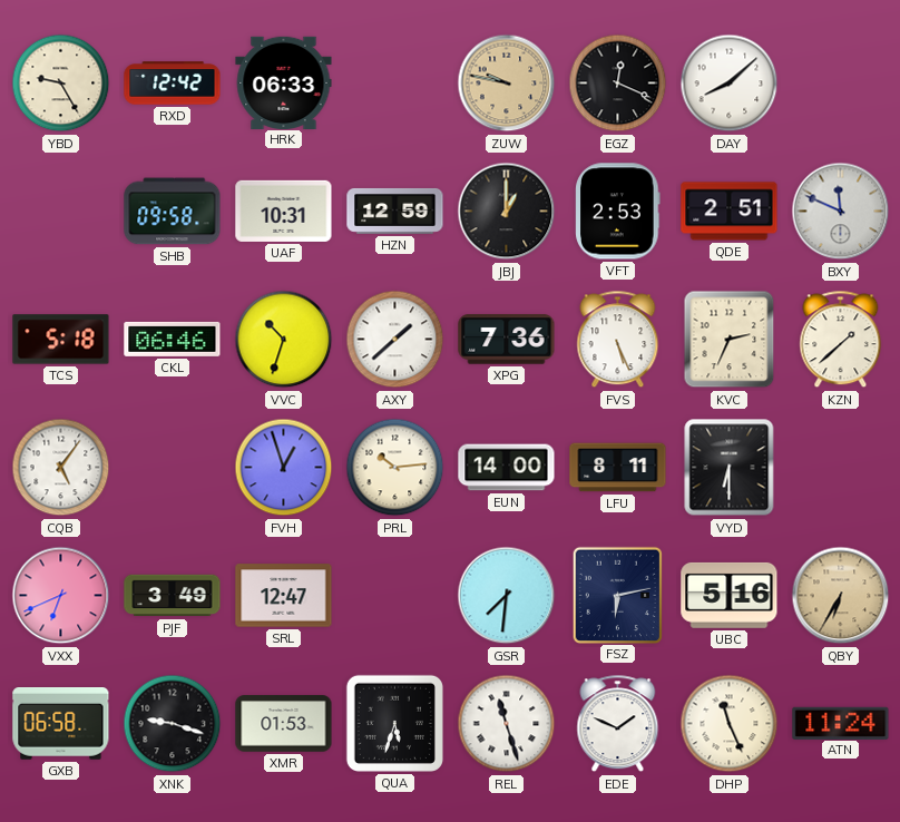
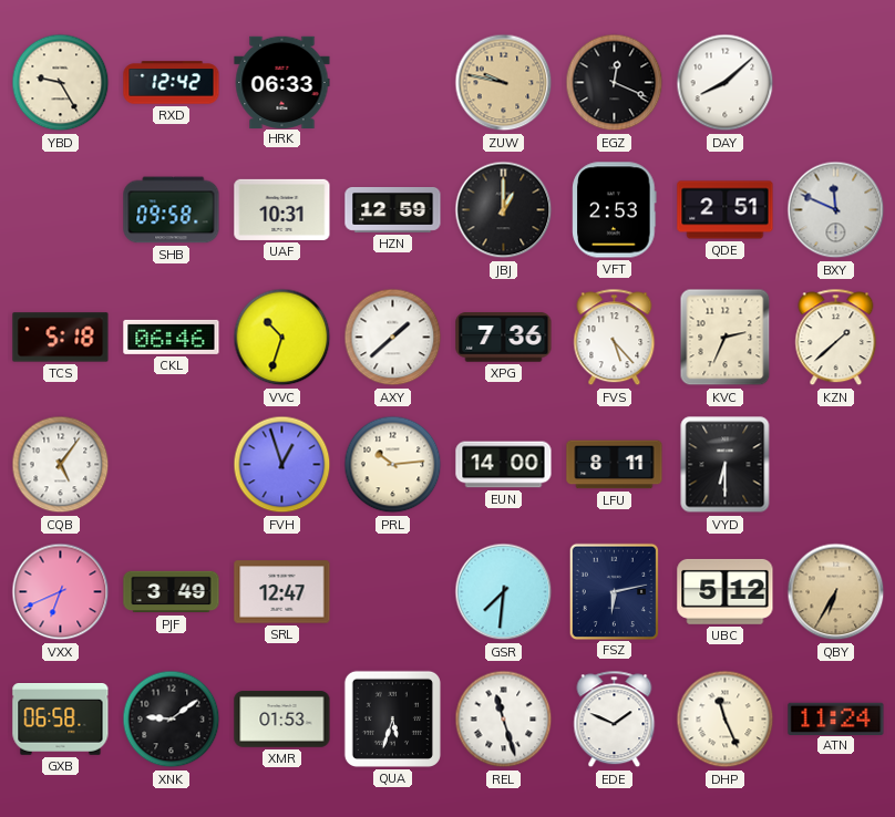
FVS: 5:26 -> 5:23
UBC: 5:16 -> 5:12
XNK: 9:18 -> 9:09
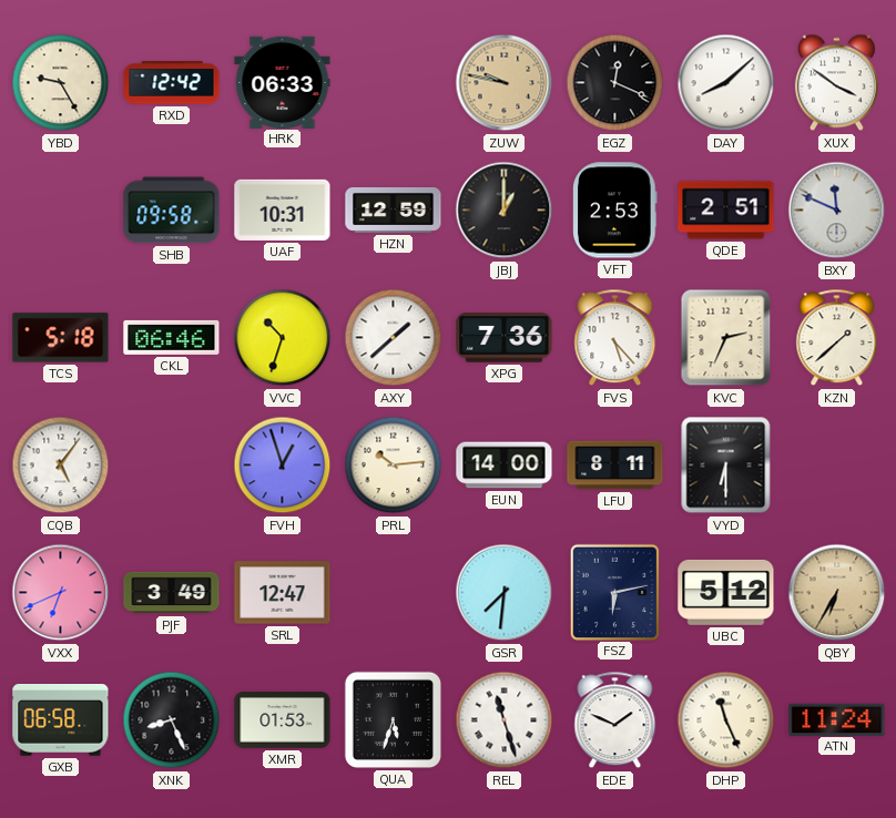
XUX: none -> 3:51
XNK: 9:09 -> 8:26
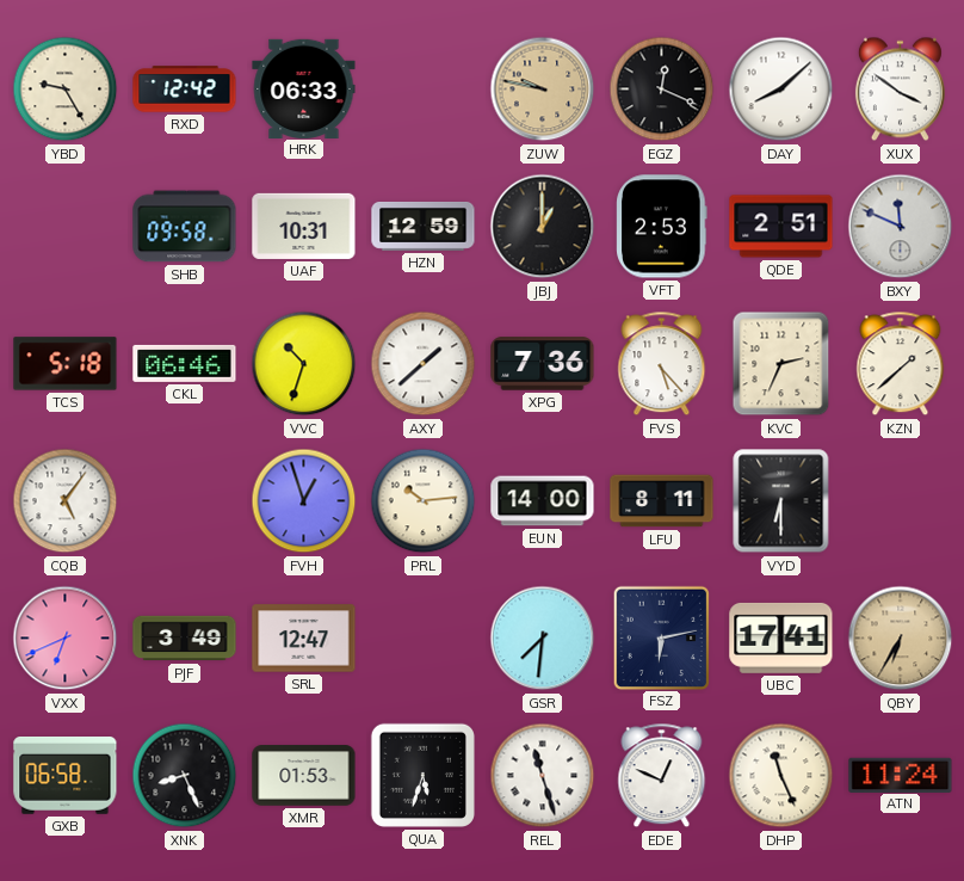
UBC: 5:12 -> 17:41
EDE: 1:49 -> 12:49
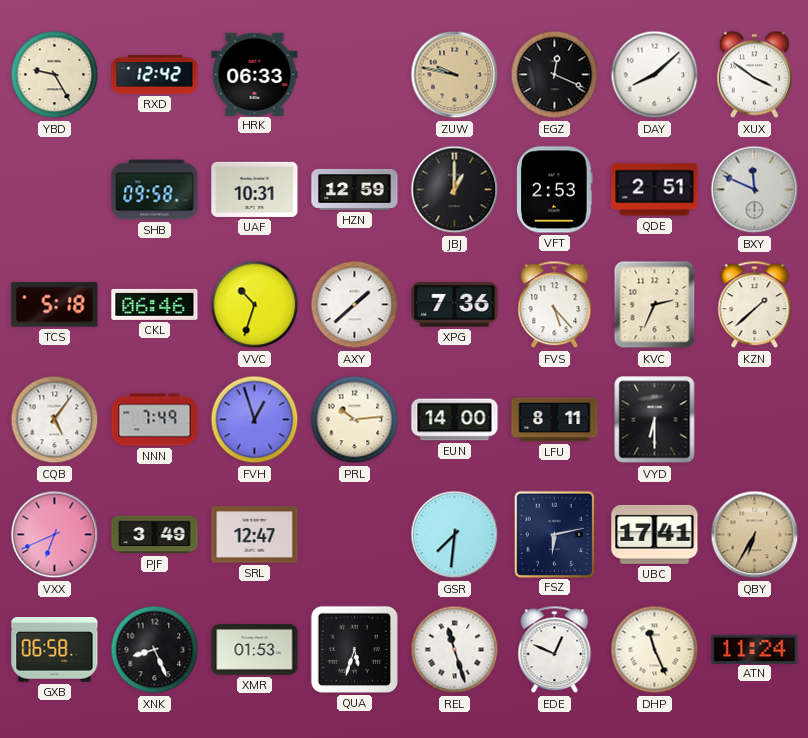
NNN: none -> 7:49
